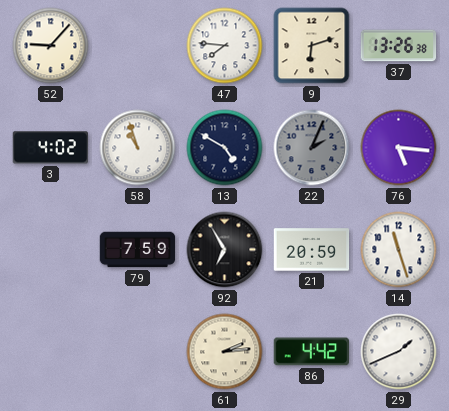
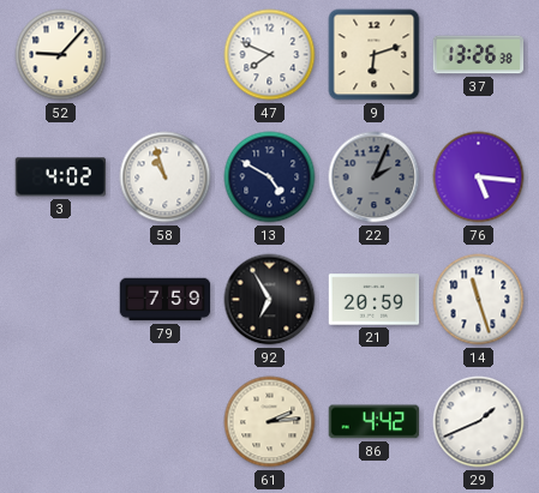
47: 7:46 -> 7:49
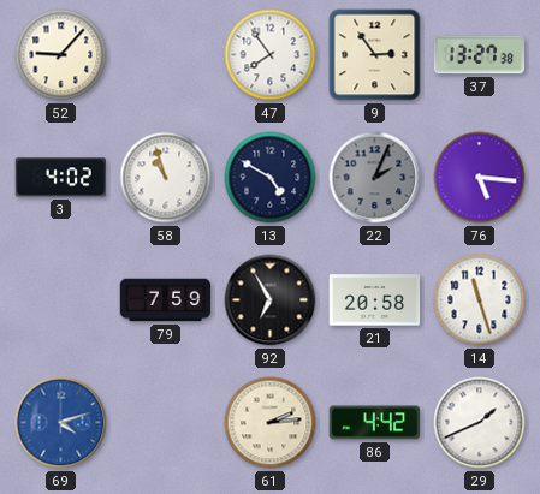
47: 7:49 -> 7:54
9: 6:12 -> 2:54
37: 13:26 -> 13:27
21: 20:59 -> 20:58
69: none -> 4:12
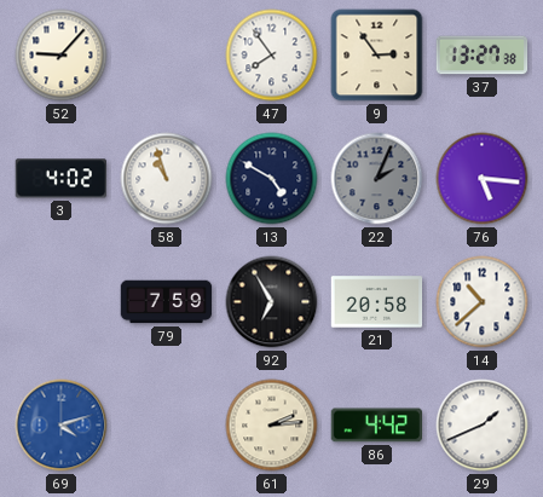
14: 11:27 -> 10:38
